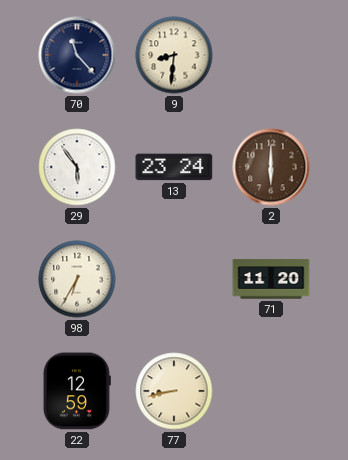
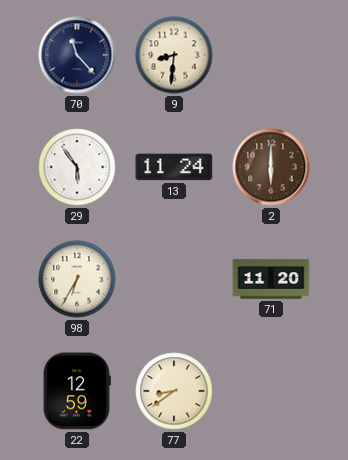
13: 23:24 -> 11:24
77: 8:43 -> 8:39
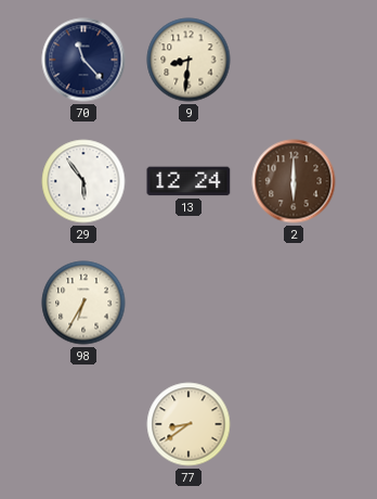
13: 11:24 -> 12:24
71: 11:20 -> none
22: 12:59 -> none
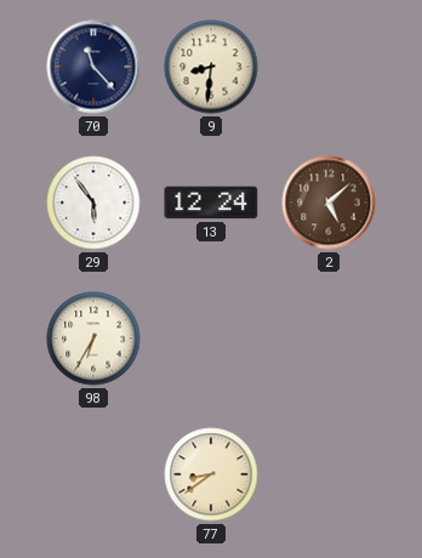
2: 6:00 -> 5:08
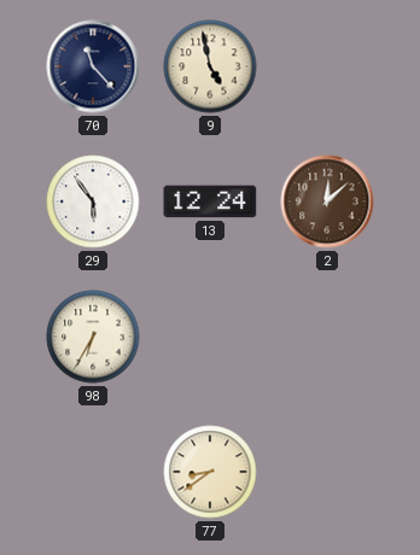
9: 8:31 -> 4:58
2: 5:08 -> 12:08
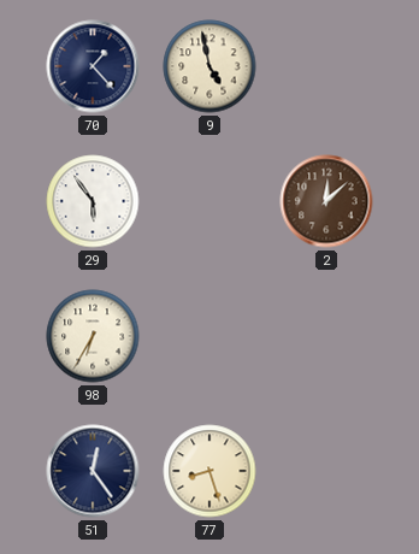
70: 11:23 -> 1:23
13: 12:24 -> none
51: none -> 12:24
77: 8:39 -> 8:27
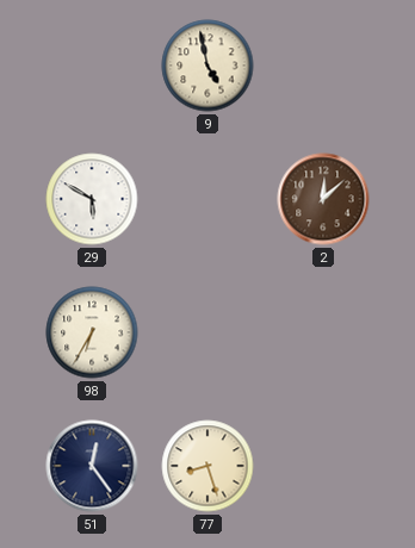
70: 1:23 -> none
29: 5:54 -> 5:50
